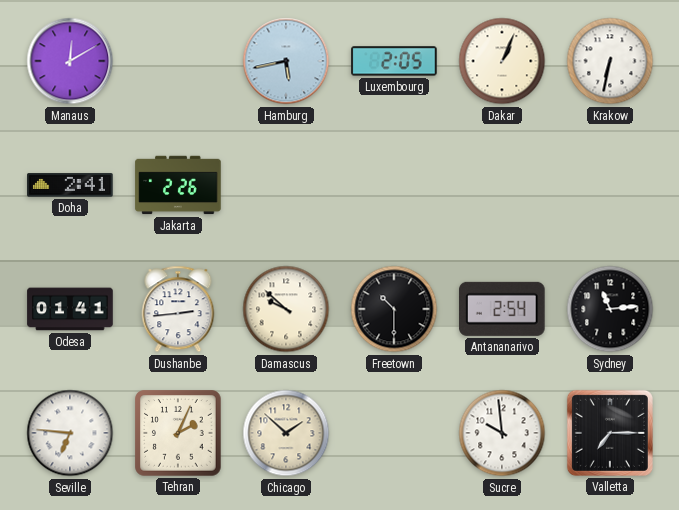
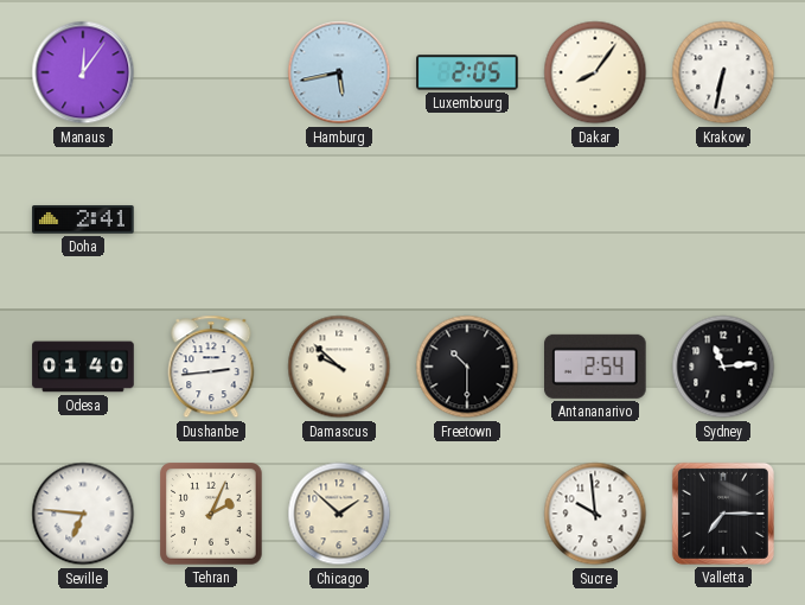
Manaus: 12:10 -> 12:06
Dakar: 1:04 -> 8:06
Jakarta: 2:26 -> none
Odesa: 01:41 -> 01:40
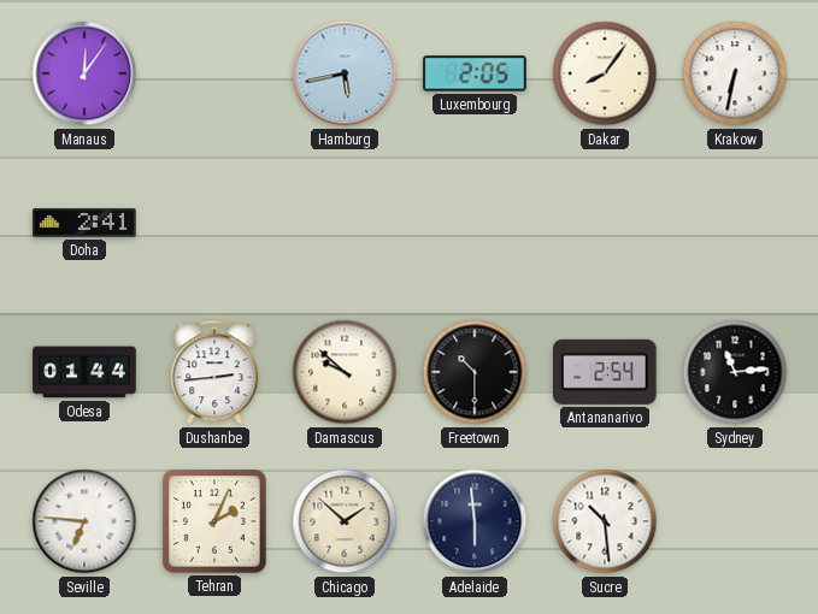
Odesa: 01:40 -> 01:44
Adelaide: none -> 5:59
Sucre: 9:59 -> 10:29
Valletta: 7:15 -> none
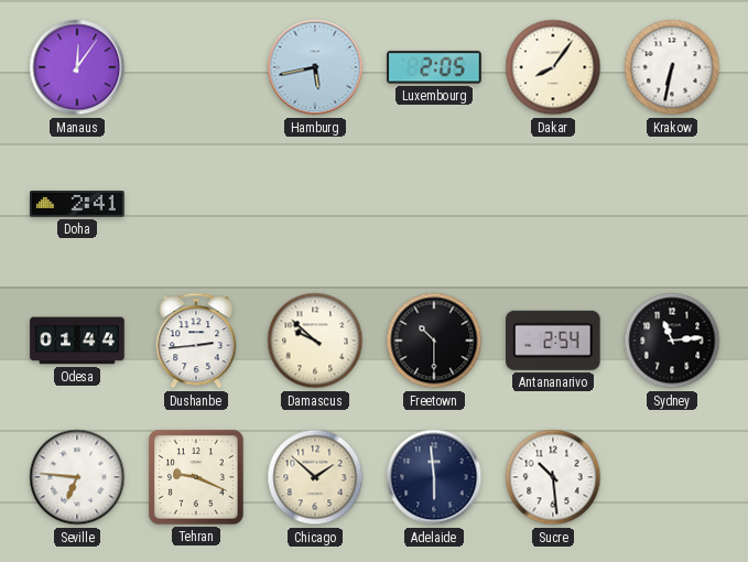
Tehran: 2:04 -> 9:19
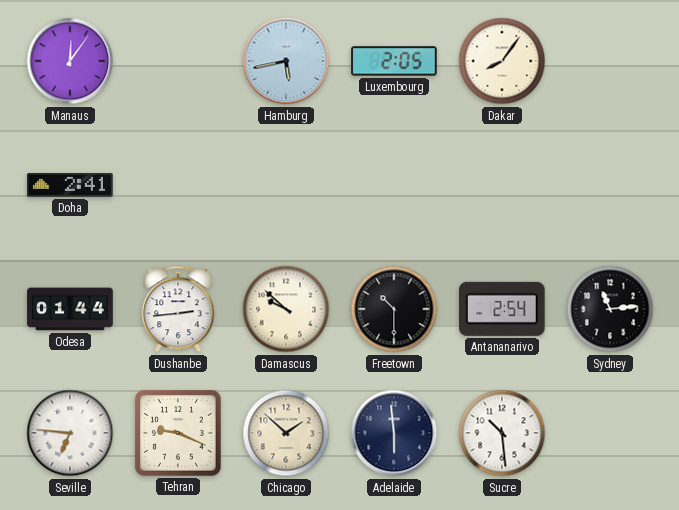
Krakow: 6:32 -> none
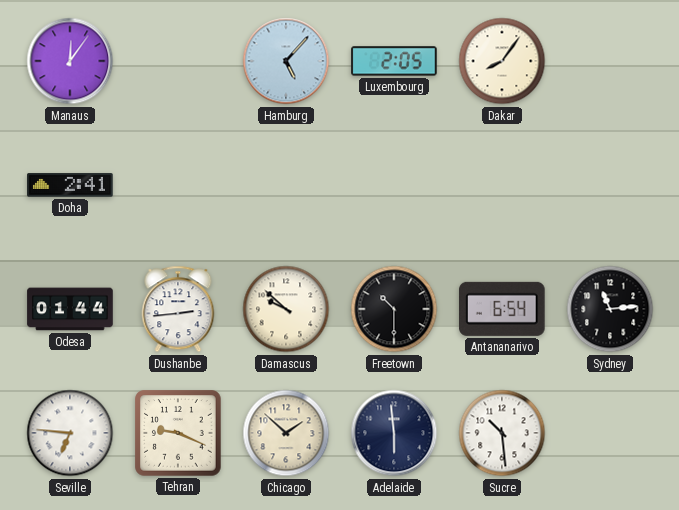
Hamburg: 5:43 -> 5:07
Antananarivo: 2:54 -> 6:54
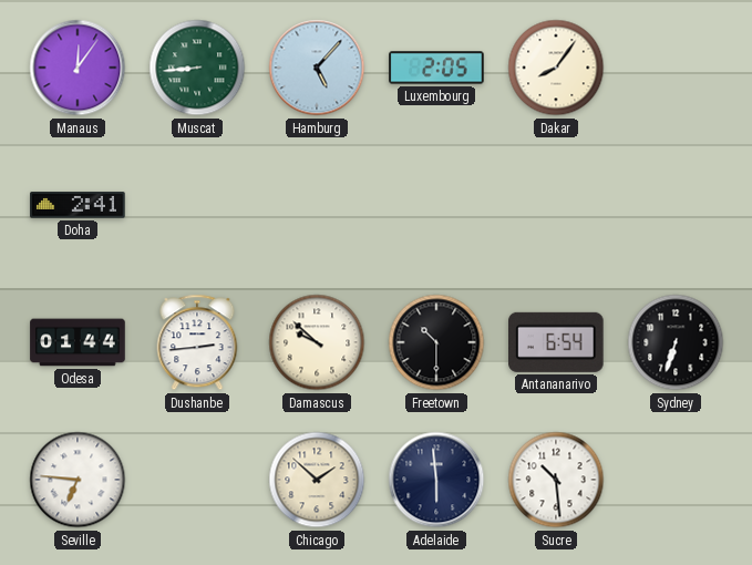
Muscat: none -> 8:44
Sydney: 11:14 -> 6:33
Tehran: 9:19 -> none
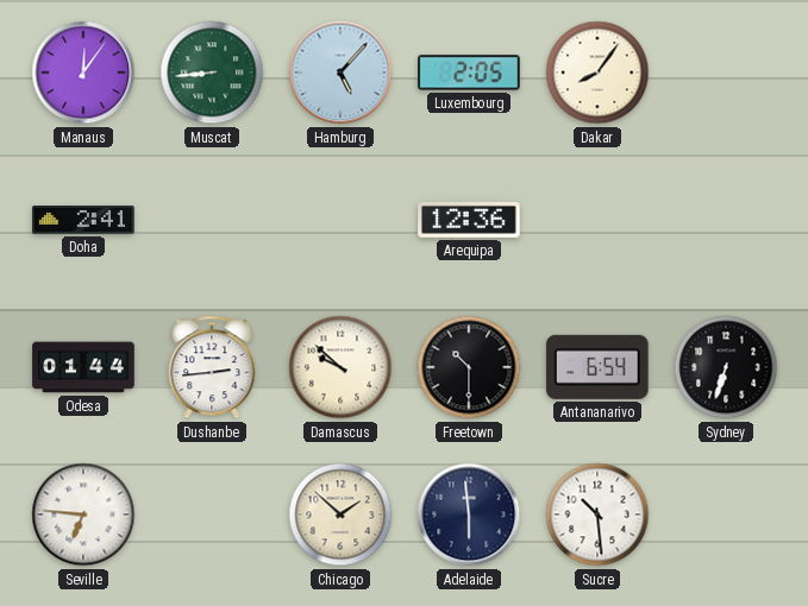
Arequipa: none -> 12:36
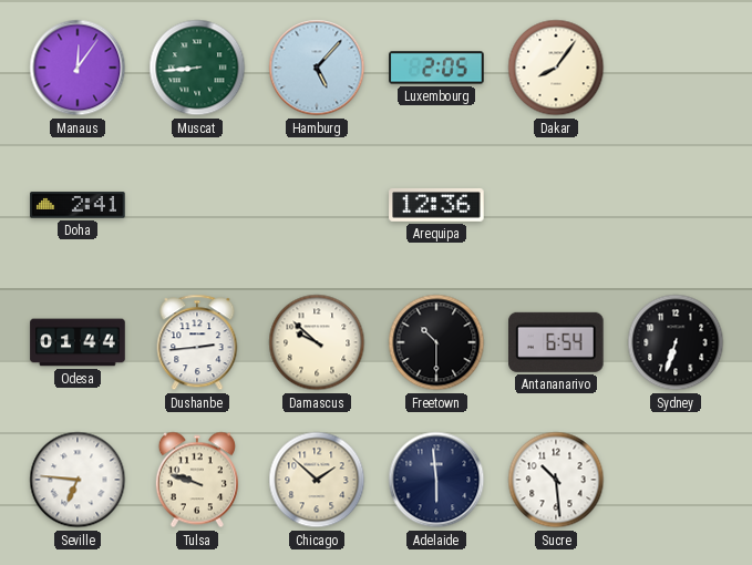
Tulsa: none -> 9:48
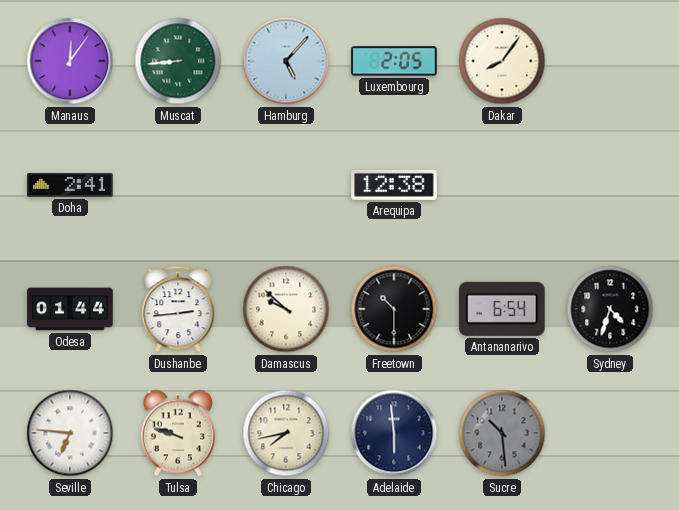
Arequipa: 12:36 -> 12:38
Sydney: 6:33 -> 4:33
Chicago: 1:52 -> 7:43
Sucre dial: white -> grey
